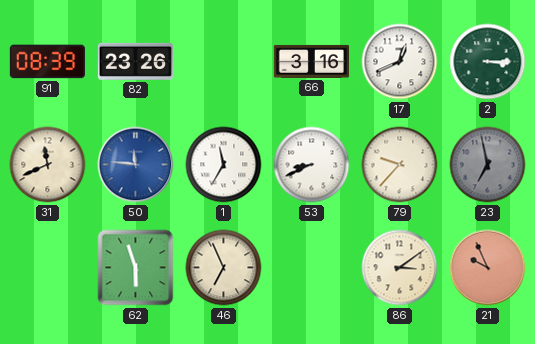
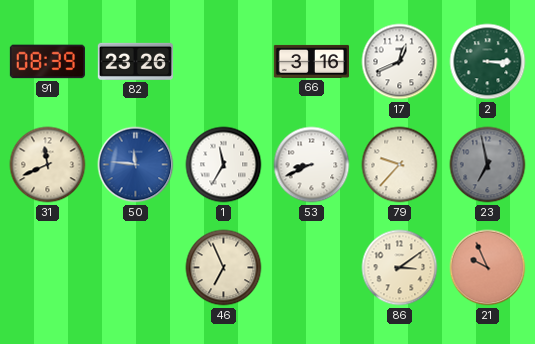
62: 5:57 -> none
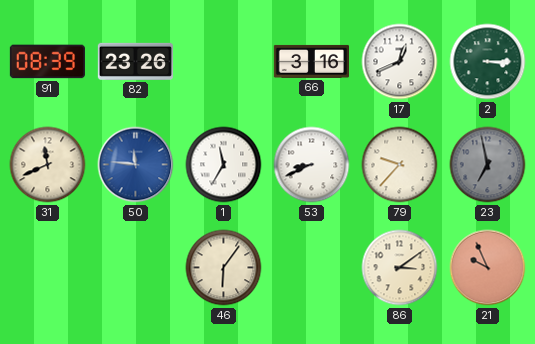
46: 6:56 -> 6:06
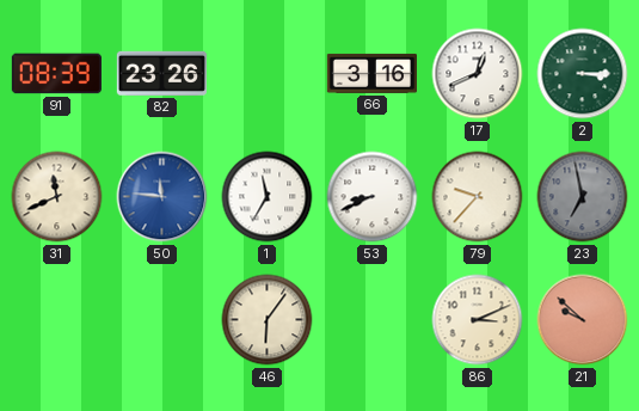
86: 3:09 -> 3:11
21: 9:56 -> 9:52
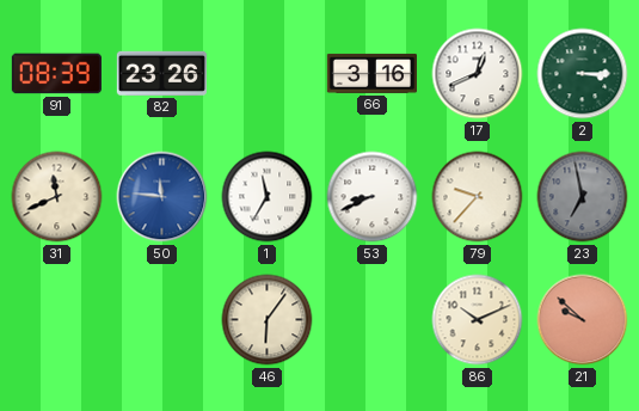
86: 3:11 -> 10:11
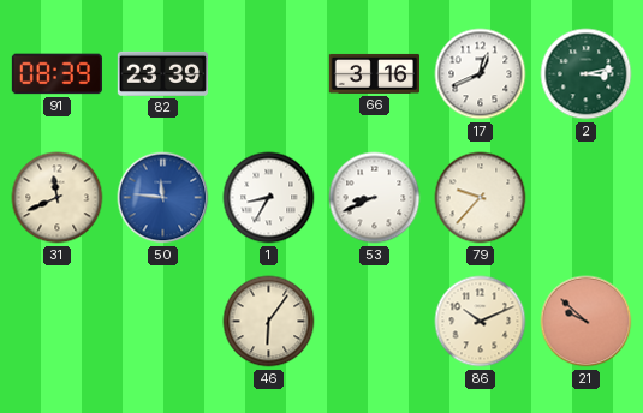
82: 23:26 -> 23:39
2: 3:15 -> 3:13
1: 11:35 -> 8:35
23: 6:58 -> none
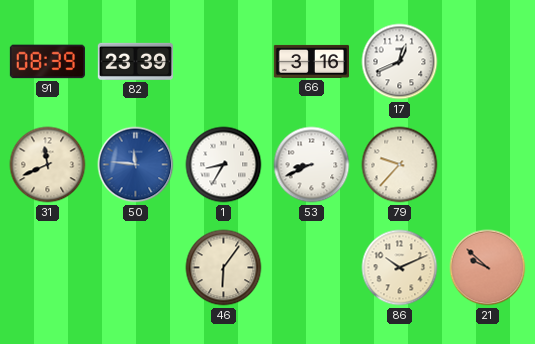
2: 3:13 -> none
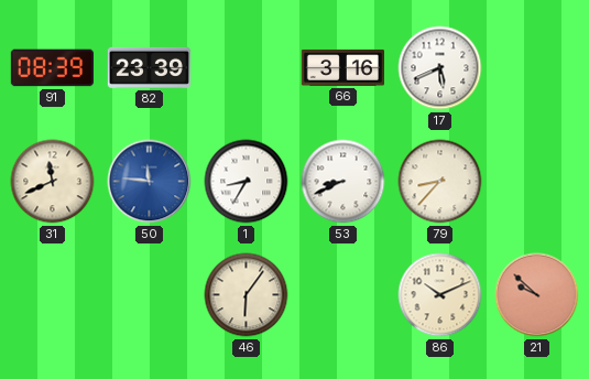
17: 12:41 -> 5:41
79: 9:37 -> 8:37
